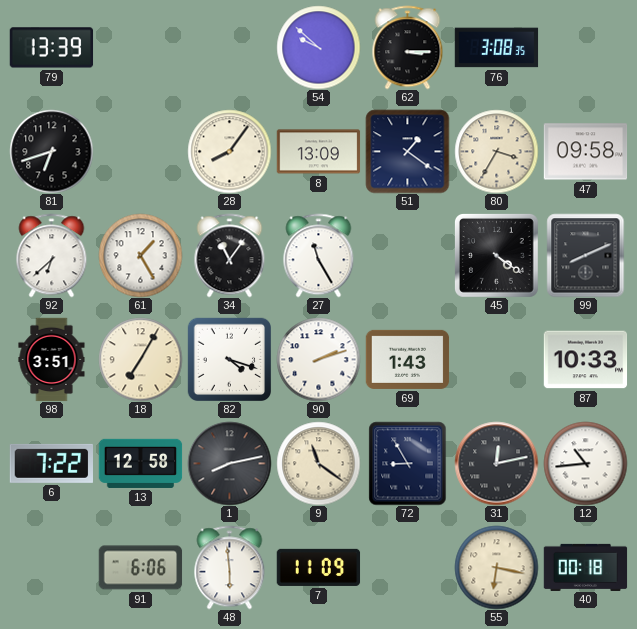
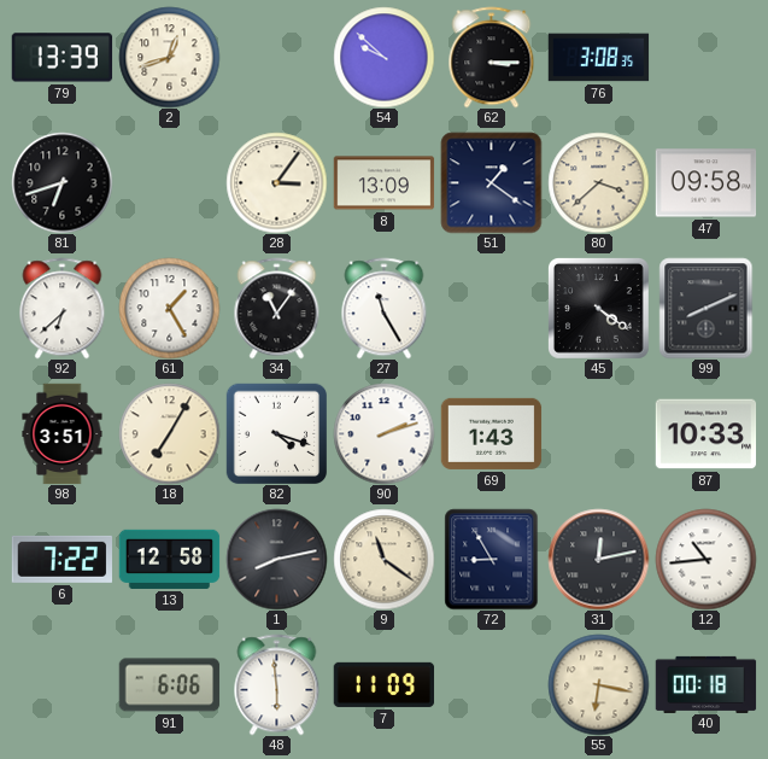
2: none -> 12:42
28: 8:06 -> 3:06
80: 3:35 -> 3:38
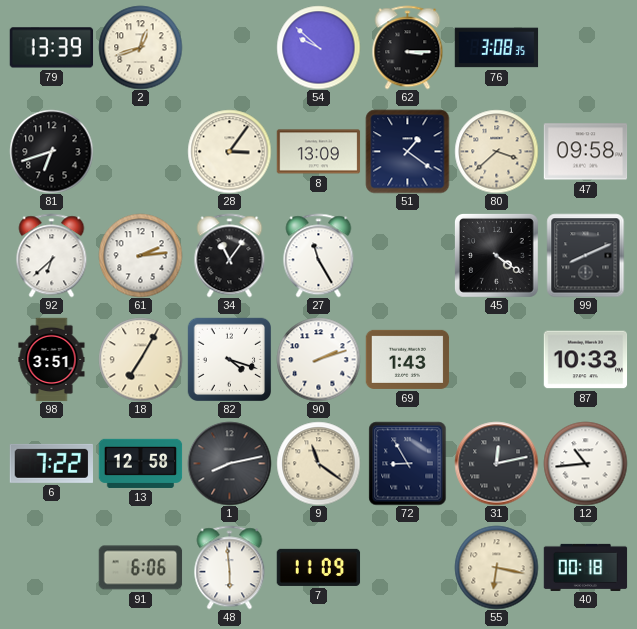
61: 1:25 -> 2:14
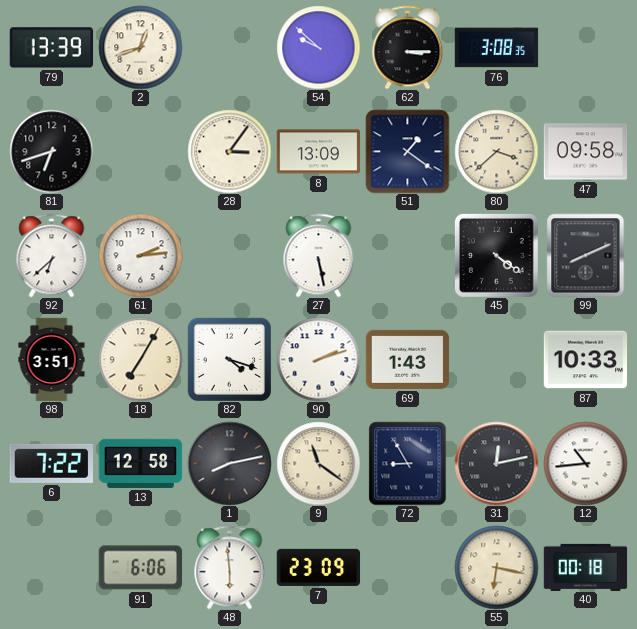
34: 11:06 -> none
27: 11:25 -> 5:28
7: 11:09 -> 23:09
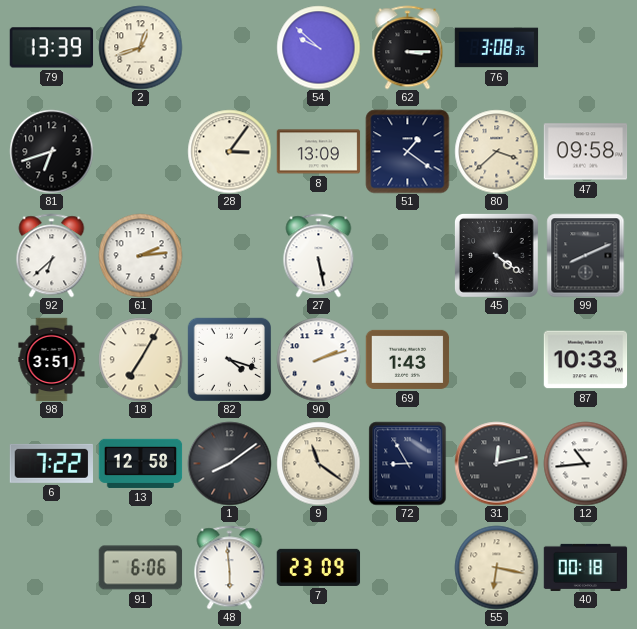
1: 8:13 -> 8:09
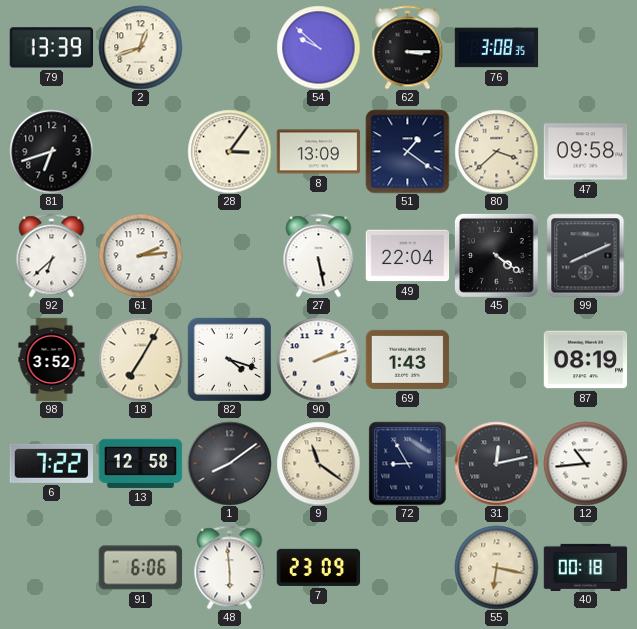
49: none -> 22:04
98: 3:51 -> 3:52
87: 10:33 -> 08:19
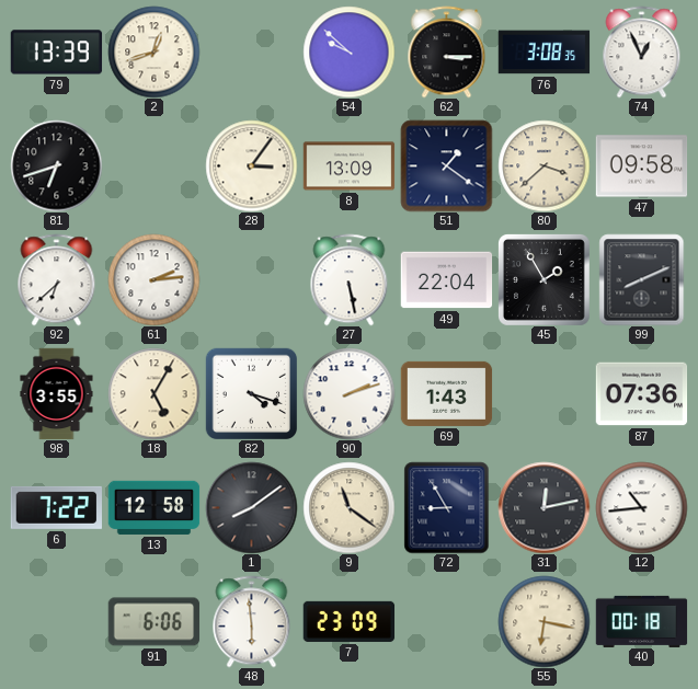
74: none -> 12:56
45: 4:21 -> 1:55
98: 3:52 -> 3:55
18: 7:05 -> 5:05
87: 08:19 -> 07:36
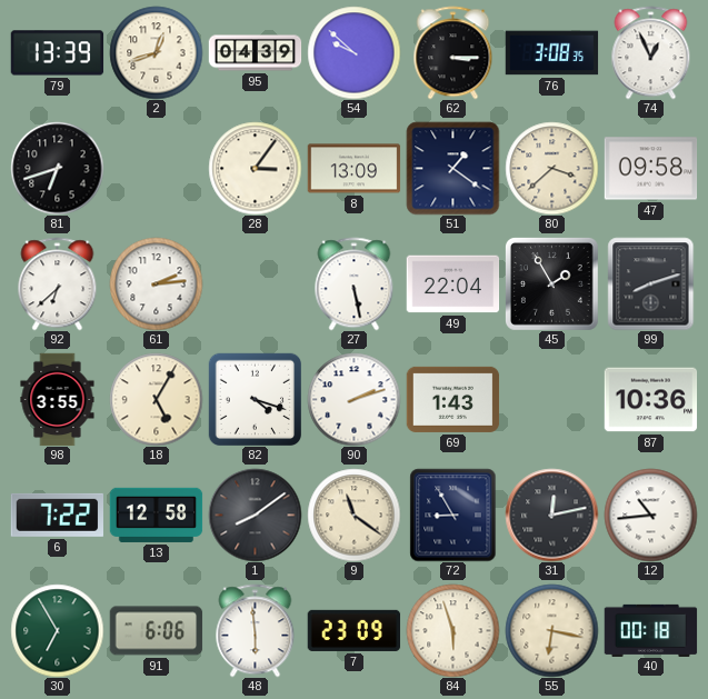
95: none -> 04:39
99: 8:11 -> 8:12
87: 07:36 -> 10:36
30: none -> 6:55
84: none -> 5:57
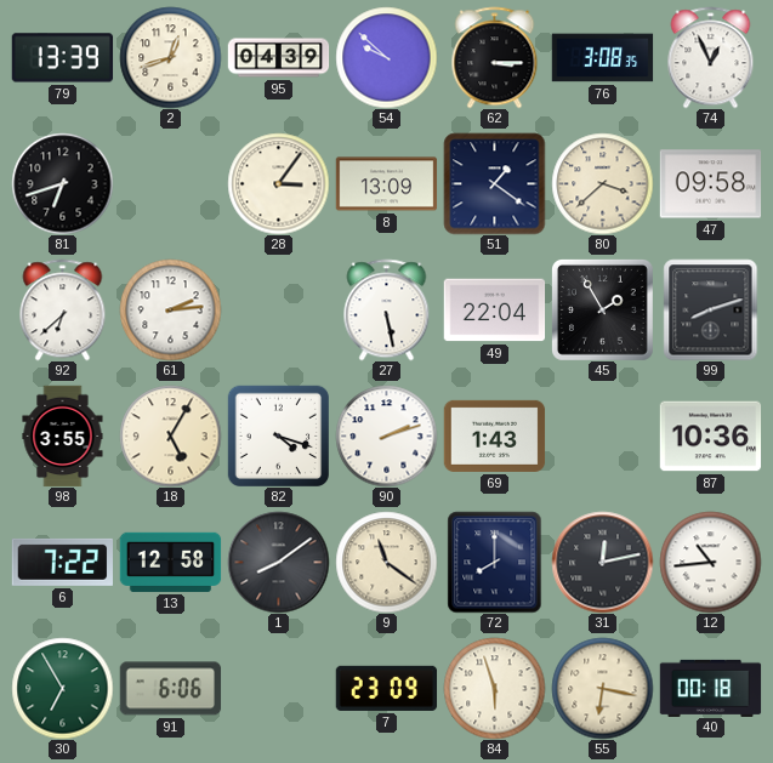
72: 8:55 -> 8:00
48: 5:59 -> none
